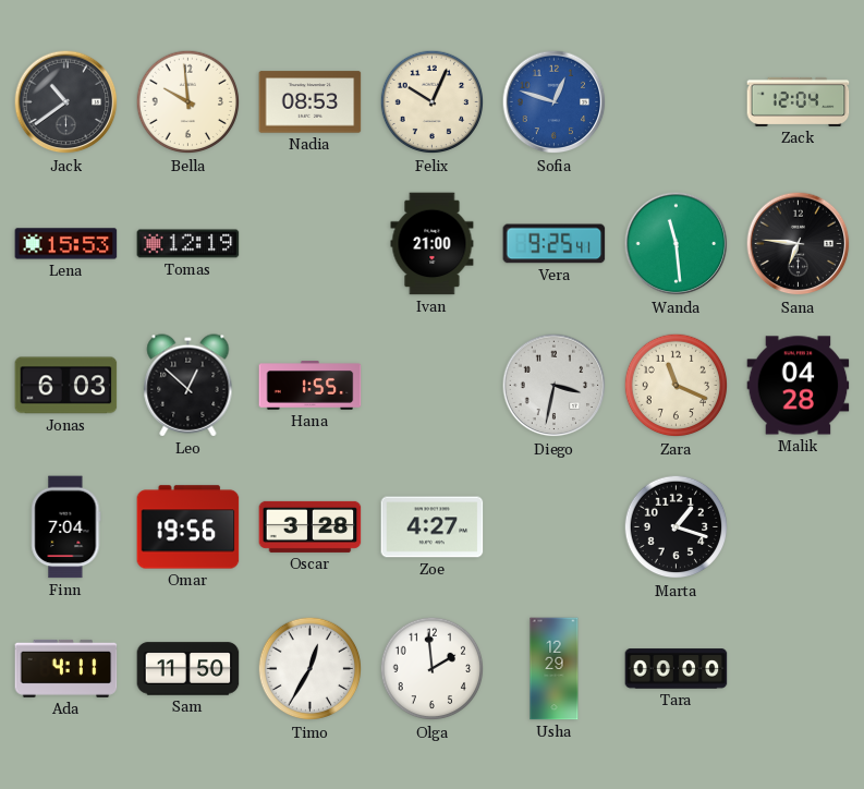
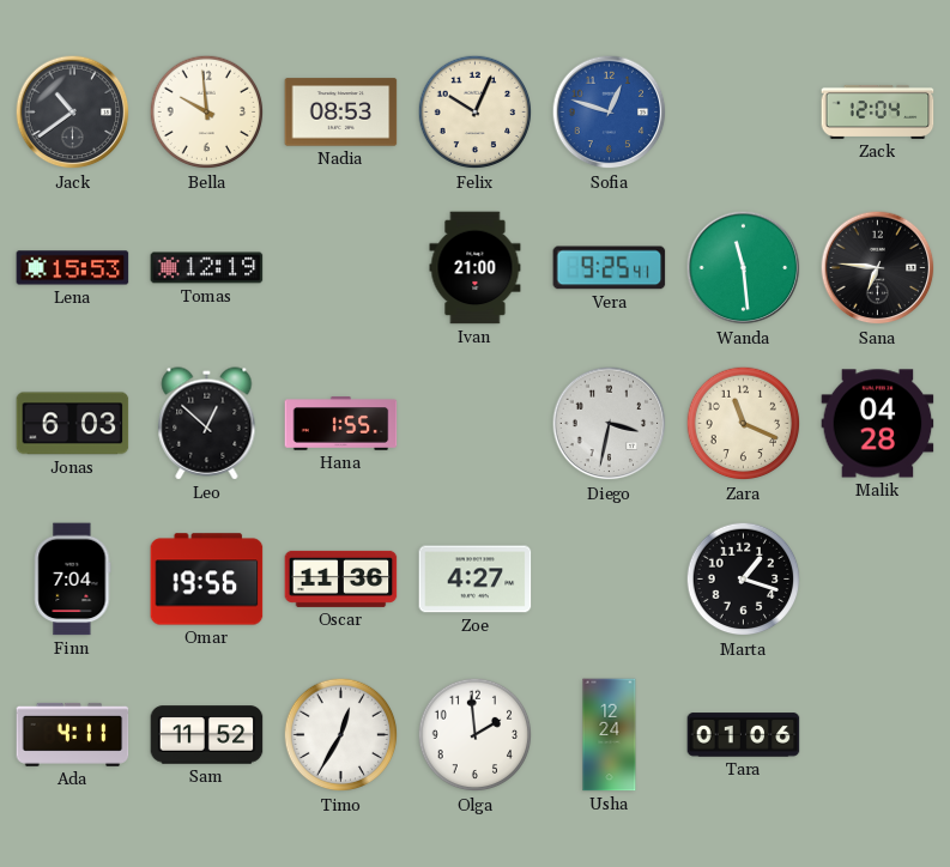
Oscar: 3:28 -> 11:36
Sam: 11:50 -> 11:52
Usha: 12:29 -> 12:24
Tara: 00:00 -> 01:06
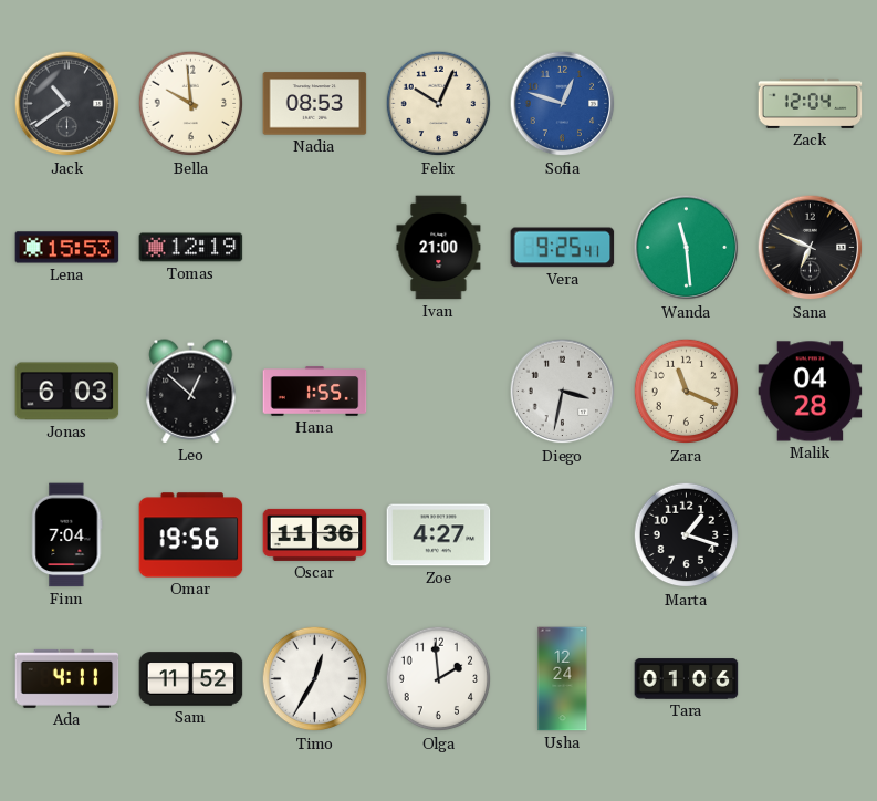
Sana: 6:46 -> 6:49
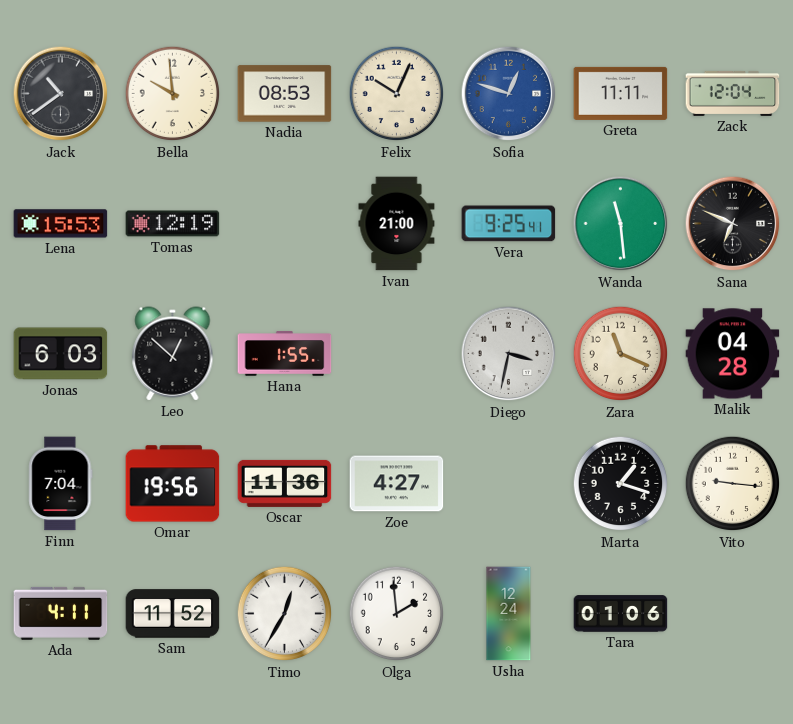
Greta: none -> 11:11
Vito: none -> 9:16
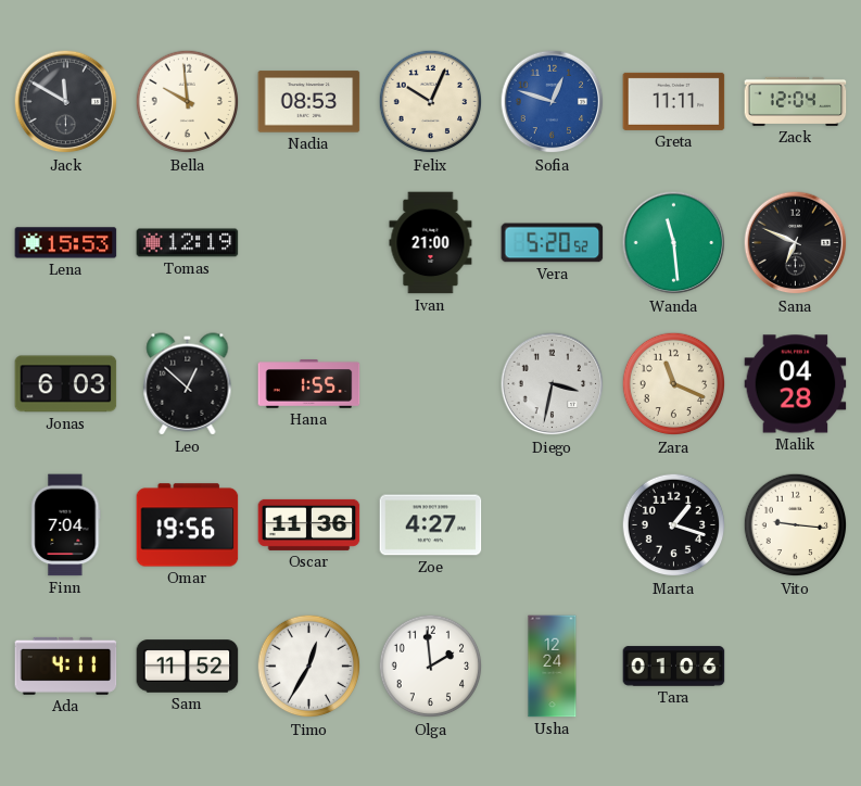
Jack: 10:39 -> 11:50
Vera: 9:25 -> 5:20
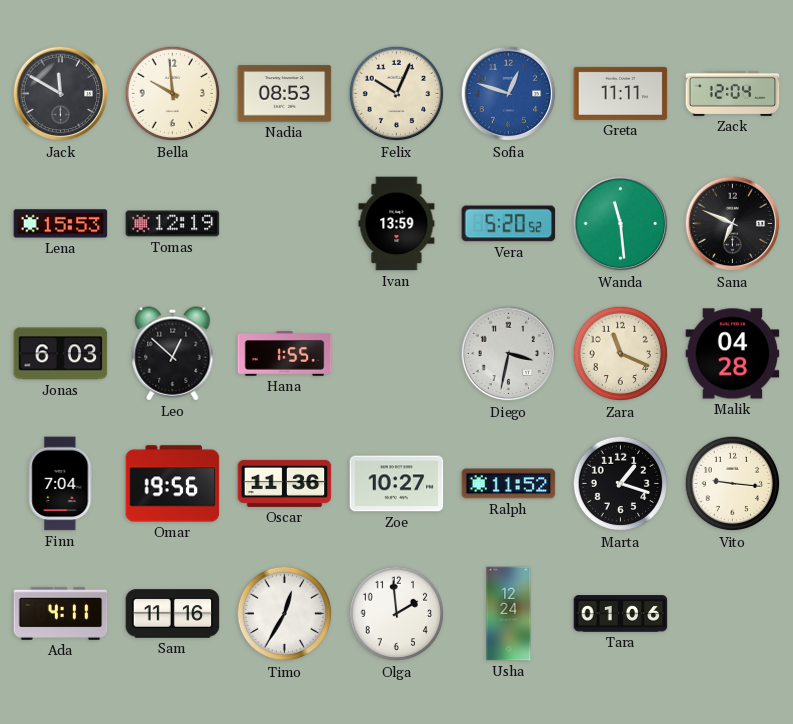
Ivan: 21:00 -> 13:59
Zoe: 4:27 -> 10:27
Ralph: none -> 11:52
Sam: 11:52 -> 11:16
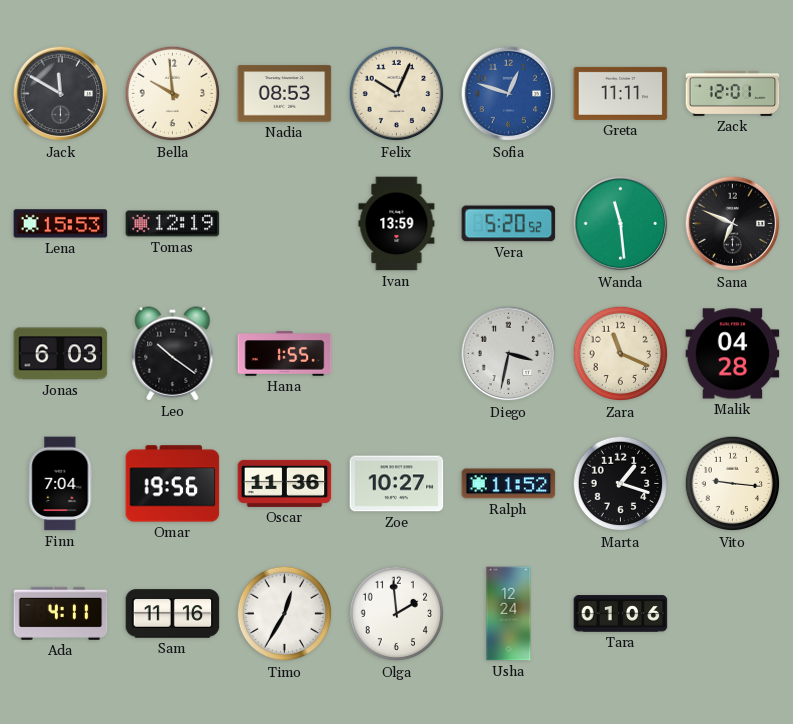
Zack: 12:04 -> 12:01
Leo: 12:52 -> 10:21
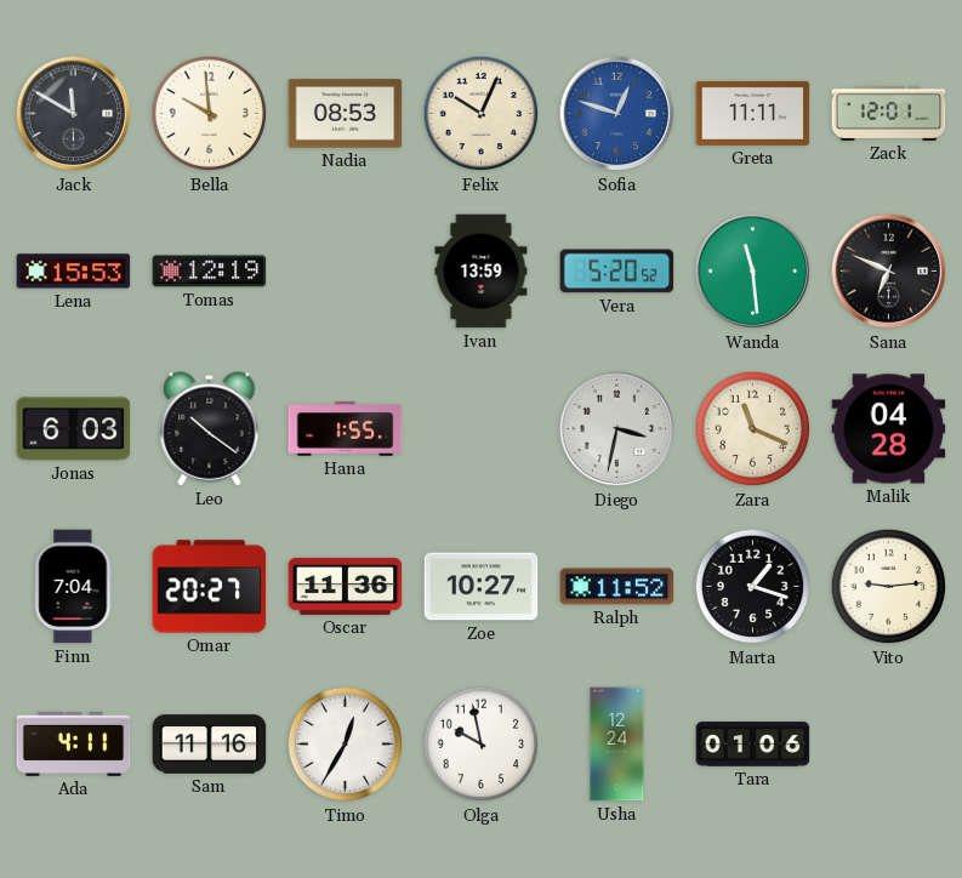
Omar: 19:56 -> 20:27
Vito: 9:16 -> 9:14
Olga: 1:59 -> 9:58
